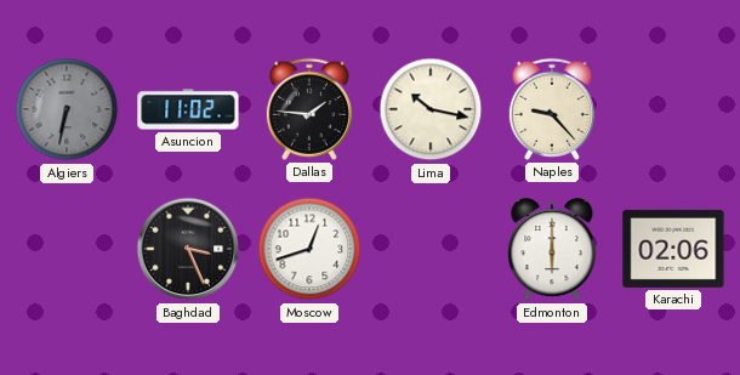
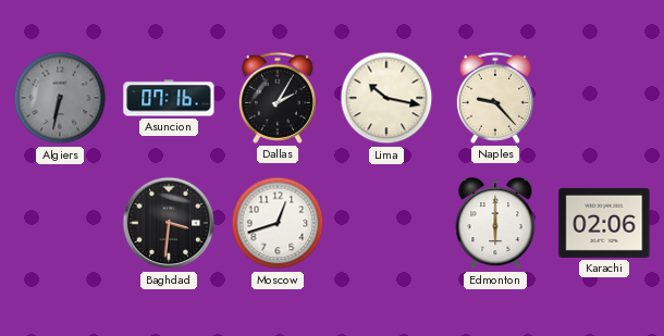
Asuncion: 11:02 -> 07:16
Dallas: 1:46 -> 2:05
Baghdad: 3:26 -> 3:31
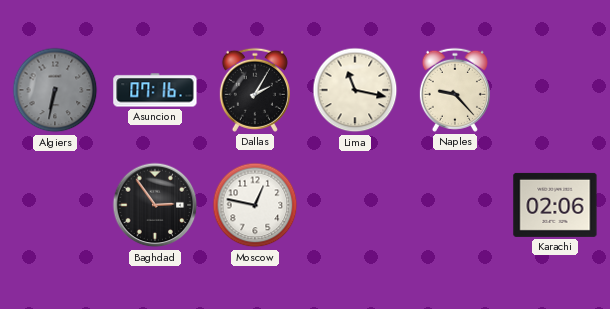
Lima: 10:17 -> 11:17
Baghdad: 3:31 -> 2:54
Moscow: 12:42 -> 12:47
Edmonton: 6:00 -> none
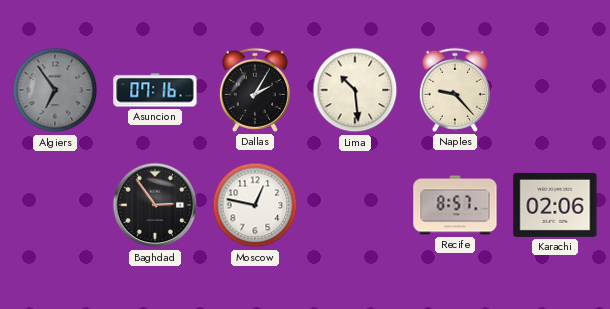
Algiers: 6:32 -> 6:54
Lima: 11:17 -> 10:29
Recife: none -> 8:57
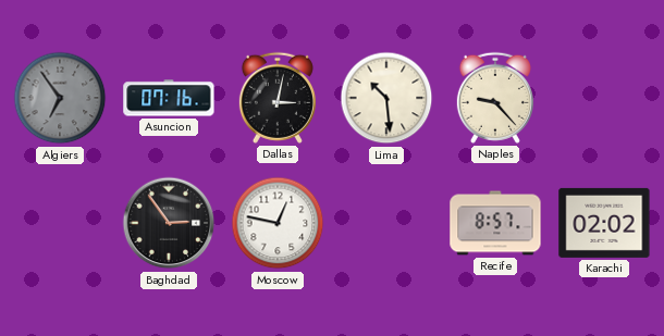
Dallas: 2:05 -> 3:02
Karachi: 02:06 -> 02:02
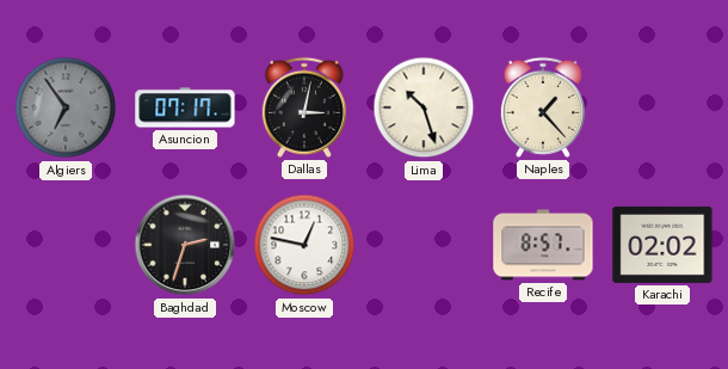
Asuncion: 07:16 -> 07:17
Lima: 10:29 -> 10:27
Naples: 9:23 -> 1:23
Baghdad: 2:54 -> 2:33
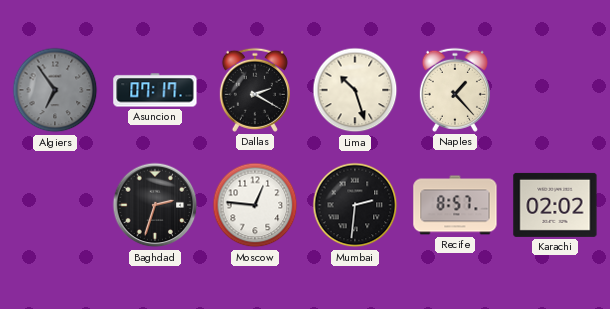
Dallas: 3:02 -> 2:20
Moscow: 12:47 -> 12:46
Mumbai: none -> 2:31
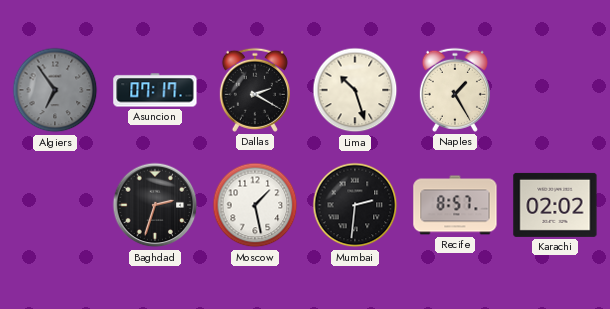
Naples: 1:23 -> 1:25
Moscow: 12:46 -> 1:28
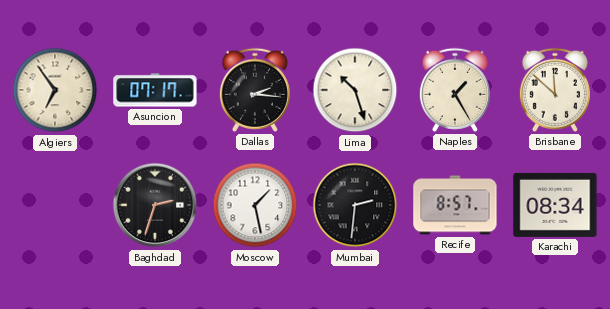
Algiers dial: grey -> cream
Dallas: 2:20 -> 2:16
Brisbane: none -> 11:52
Karachi: 02:02 -> 08:34
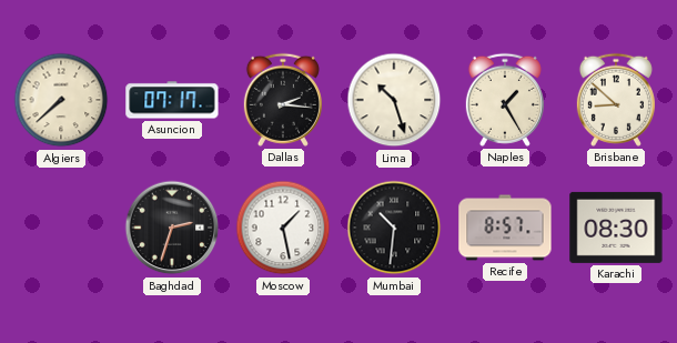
Algiers: 6:54 -> 7:38
Brisbane: 11:52 -> 8:52
Mumbai: 2:31 -> 10:31
Karachi: 08:34 -> 08:30
